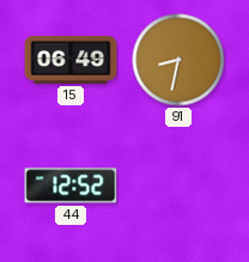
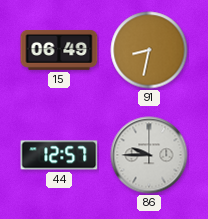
44: 12:52 -> 12:57
86: none -> 9:45
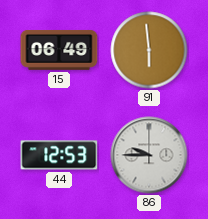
91: 8:32 -> 5:59
44: 12:57 -> 12:53
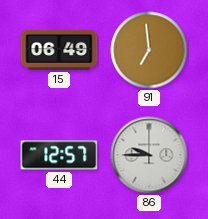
91: 5:59 -> 6:59
44: 12:53 -> 12:57
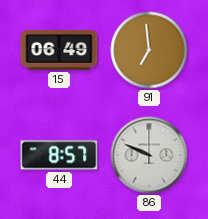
44: 12:57 -> 8:57
86: 9:45 -> 9:49
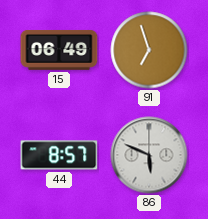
91: 6:59 -> 6:57
86: 9:49 -> 5:49
